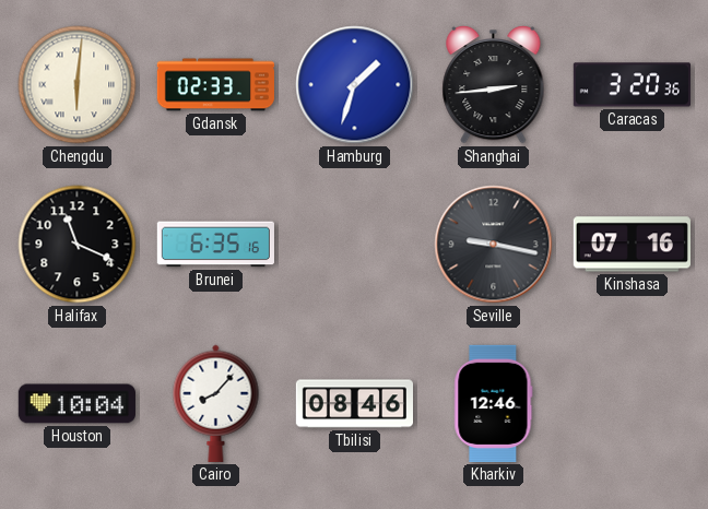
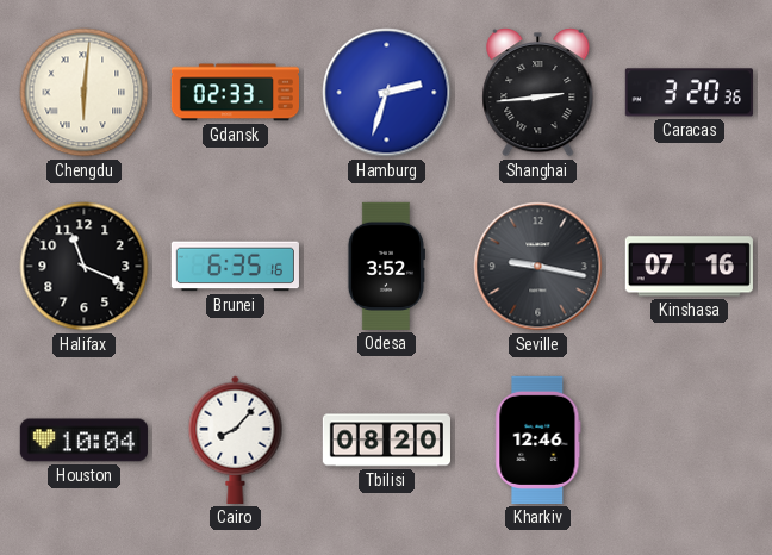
Hamburg: 1:33 -> 2:33
Odesa: none -> 3:52
Tbilisi: 08:46 -> 08:20
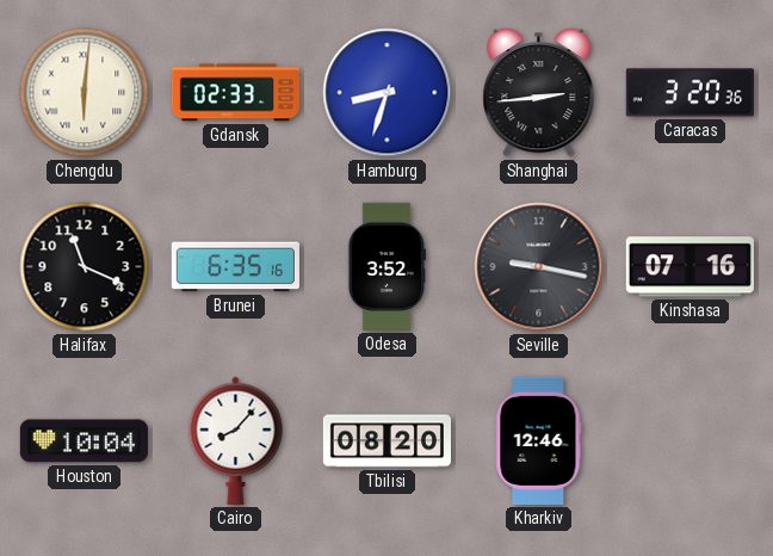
Hamburg: 2:33 -> 8:33
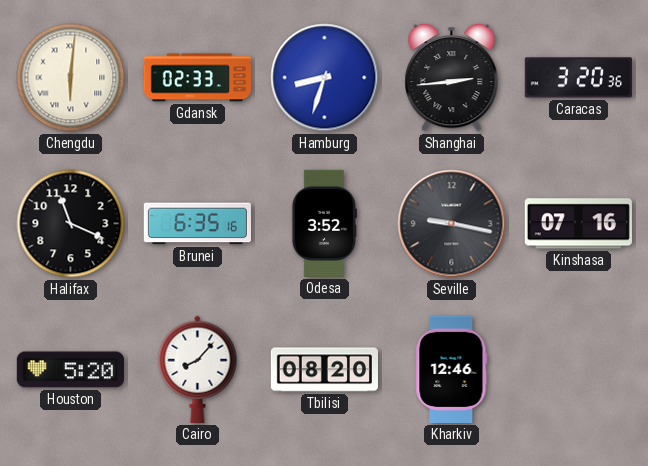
Houston: 10:04 -> 5:20
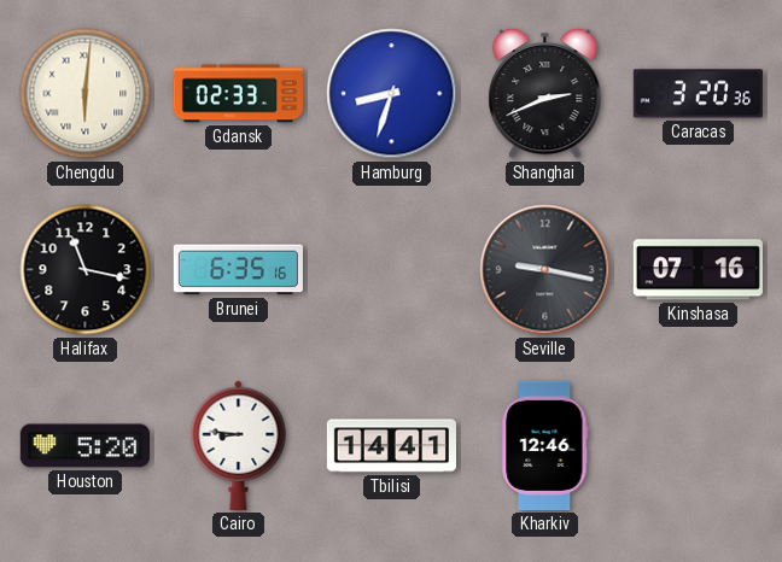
Shanghai: 2:44 -> 2:41
Halifax: 11:19 -> 11:17
Odesa: 3:52 -> none
Cairo: 8:07 -> 8:46
Tbilisi: 08:20 -> 14:41
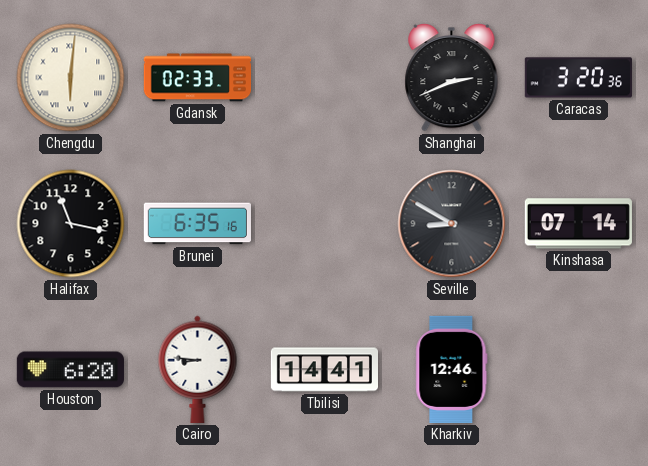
Hamburg: 8:33 -> none
Seville: 9:17 -> 8:50
Kinshasa: 07:16 -> 07:14
Houston: 5:20 -> 6:20
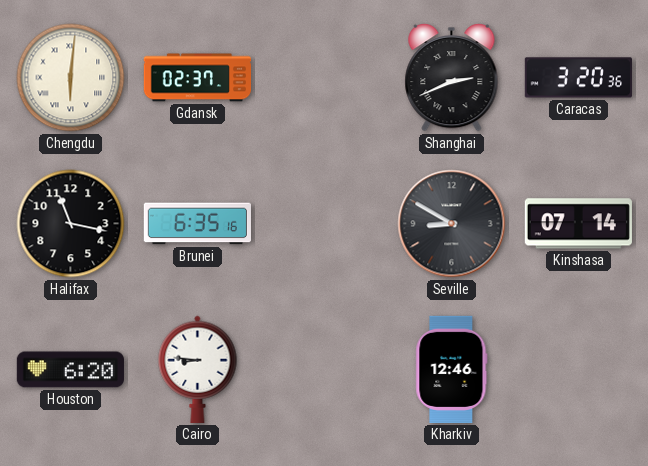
Gdansk: 02:33 -> 02:37
Tbilisi: 14:41 -> none
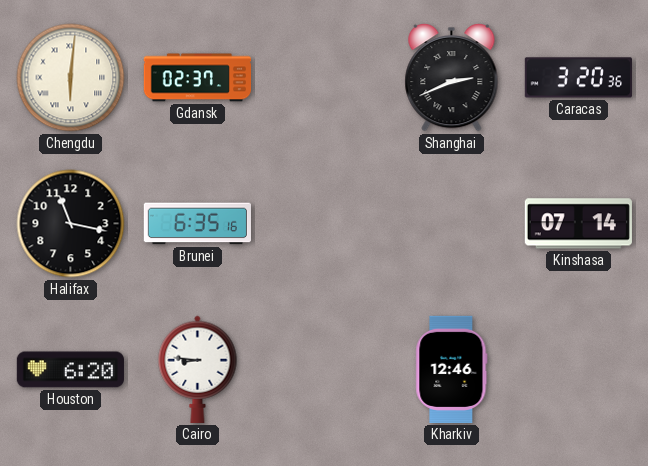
Seville: 8:50 -> none
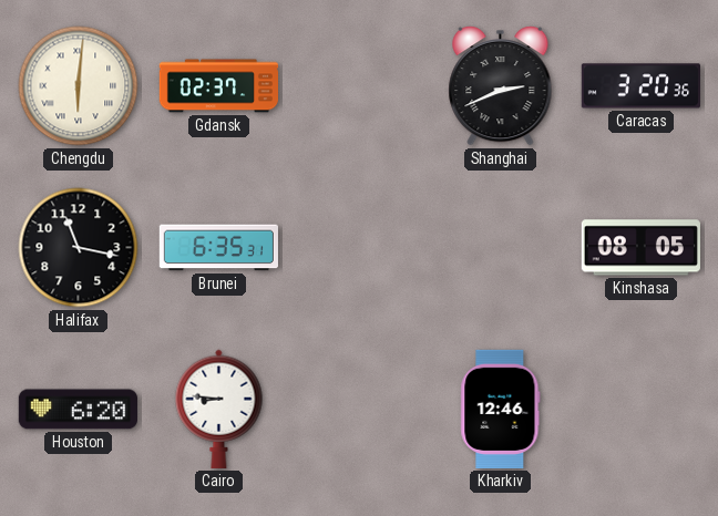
Brunei: 6:35:16 -> 6:35:31
Kinshasa: 07:14 -> 08:05
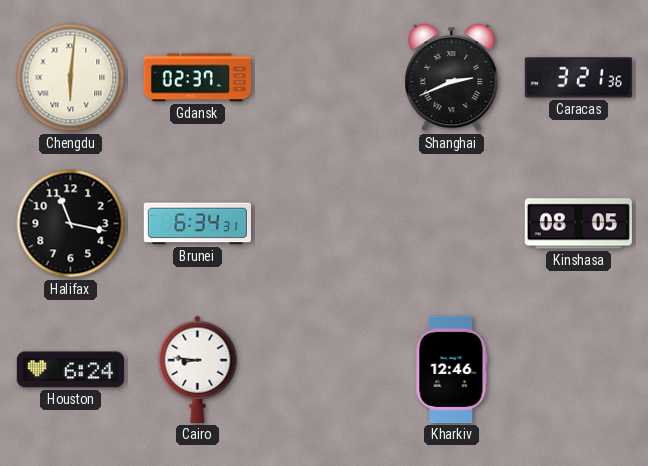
Caracas: 3:20 -> 3:21
Brunei: 6:35 -> 6:34
Houston: 6:20 -> 6:24
